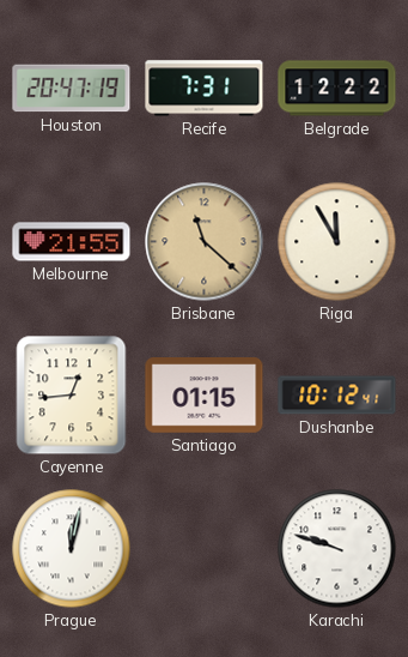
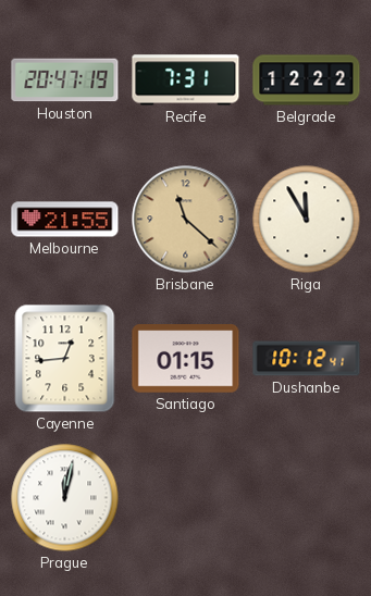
Karachi: 9:48 -> none
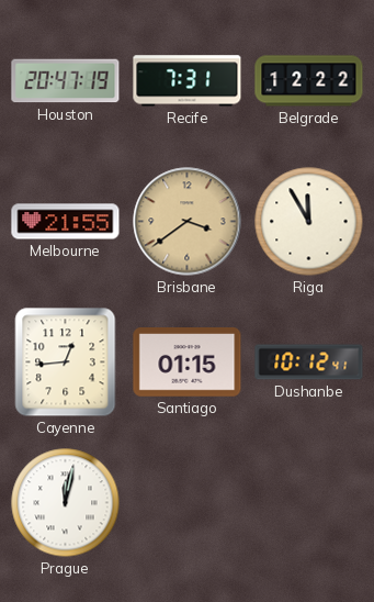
Brisbane: 11:22 -> 3:39
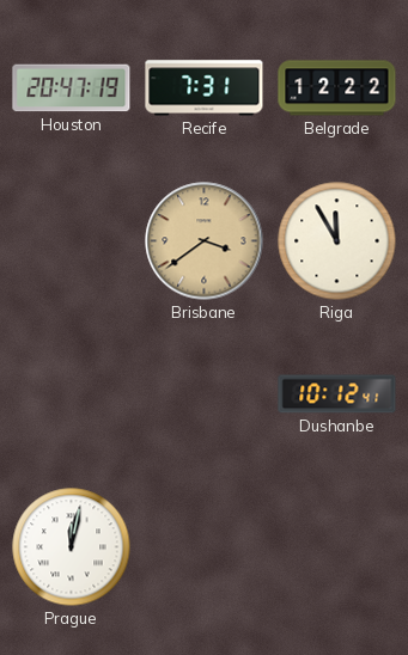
Melbourne: 21:55 -> none
Cayenne: 12:44 -> none
Santiago: 01:15 -> none
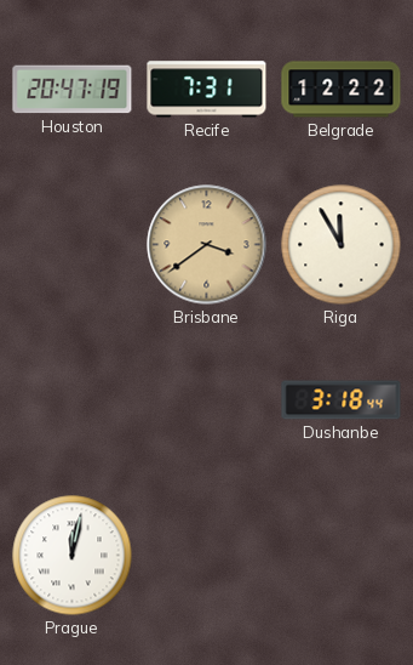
Dushanbe: 10:12 -> 3:18
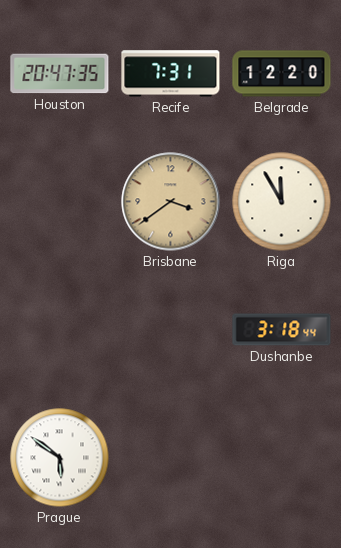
Houston: 20:47:19 -> 20:47:35
Belgrade: 12:22 -> 12:20
Prague: 12:02 -> 5:51
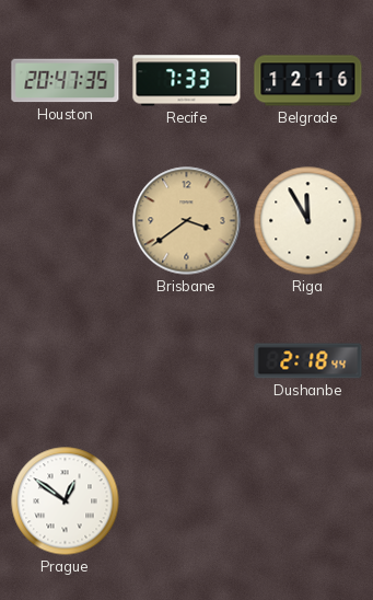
Recife: 7:31 -> 7:33
Belgrade: 12:20 -> 12:16
Dushanbe: 3:18 -> 2:18
Prague: 5:51 -> 12:51
